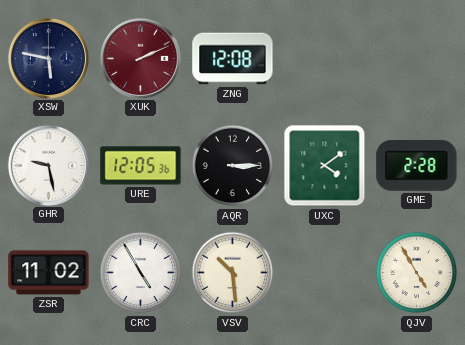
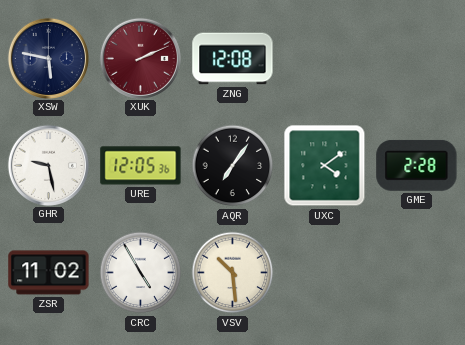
AQR: 3:15 -> 7:06
QJV: 4:55 -> none
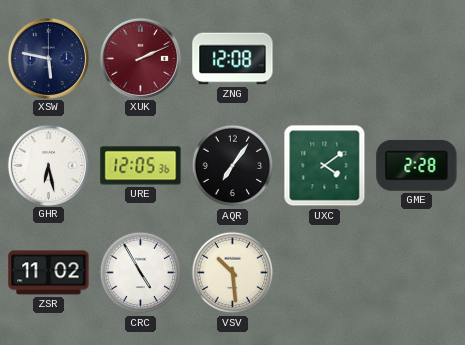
GHR: 9:28 -> 6:28
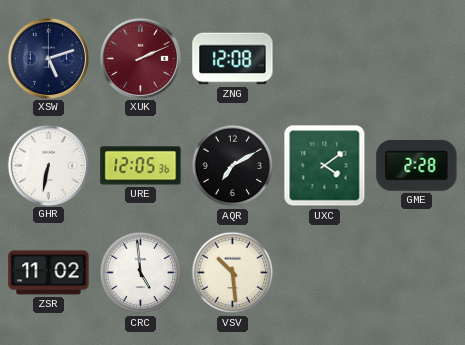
XSW: 5:47 -> 5:12
GHR: 6:28 -> 6:32
AQR: 7:06 -> 7:10
CRC: 4:55 -> 4:59
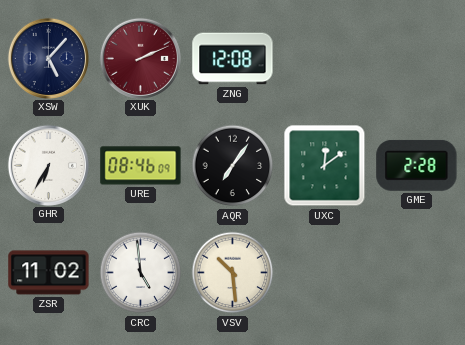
XSW: 5:12 -> 5:07
GHR: 6:32 -> 6:35
URE: 12:05 -> 08:46
AQR: 7:10 -> 7:06
UXC: 4:09 -> 12:09
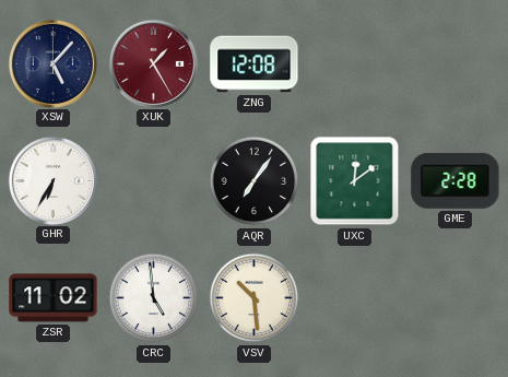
XUK: 2:11 -> 1:25
URE: 08:46 -> none
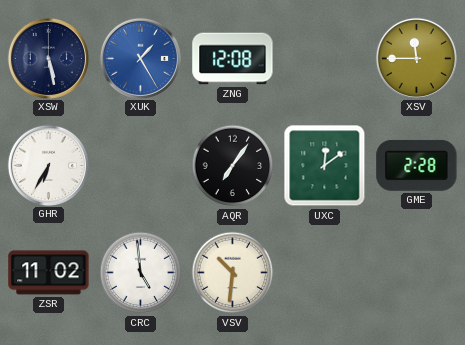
XSW: 5:07 -> 5:28
XUK dial: burgundy -> blue
XSV: none -> 11:45
VSV: 10:29 -> 10:31
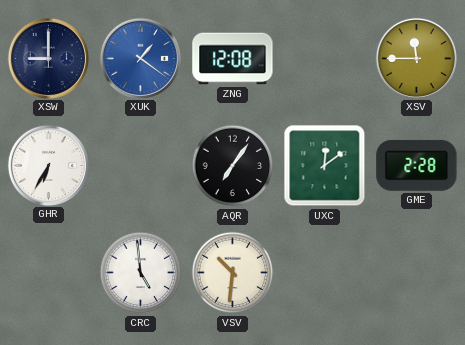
XSW: 5:28 -> 9:00
XUK: 1:25 -> 1:21
ZSR: 11:02 -> none
